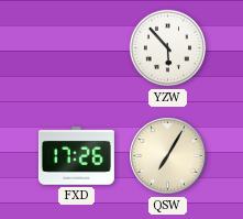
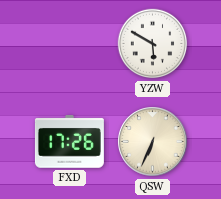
YZW: 5:53 -> 5:50
QSW: 7:05 -> 6:34
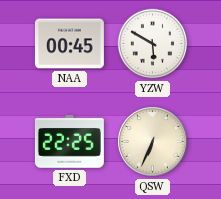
NAA: none -> 00:45
FXD: 17:26 -> 22:25
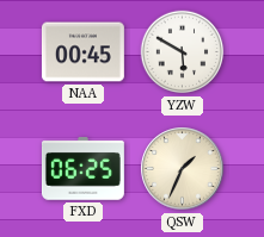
FXD: 22:25 -> 06:25
QSW: 6:34 -> 1:34
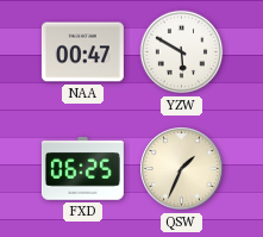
NAA: 00:45 -> 00:47
